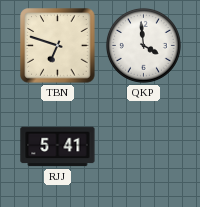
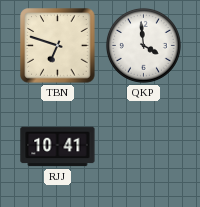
RJJ: 5:41 -> 10:41
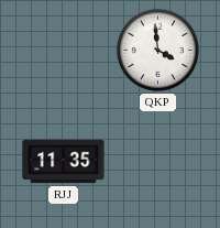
TBN: 6:48 -> none
RJJ: 10:41 -> 11:35
